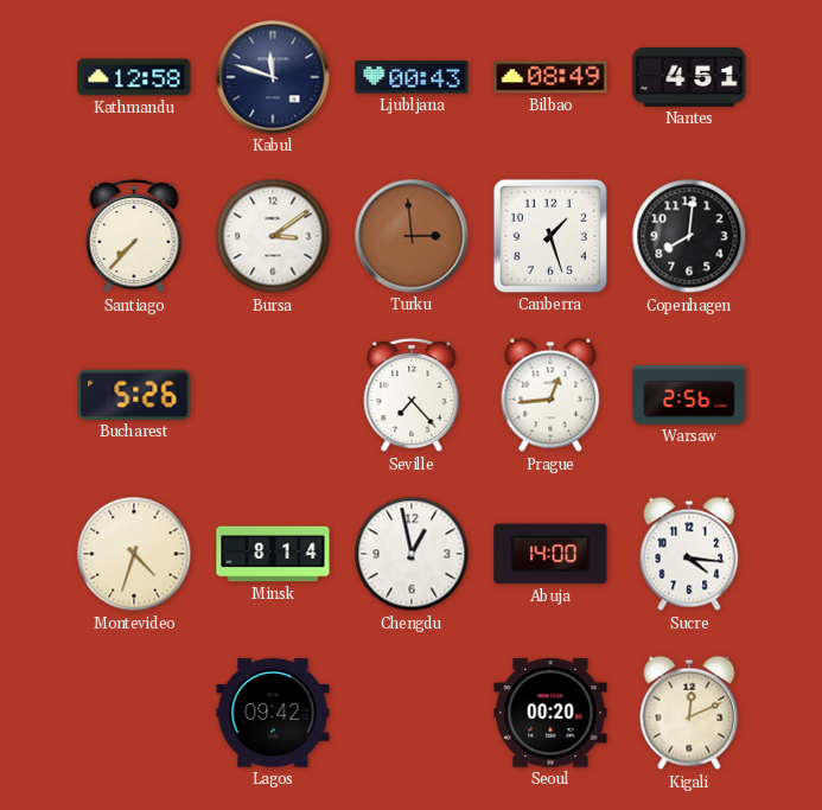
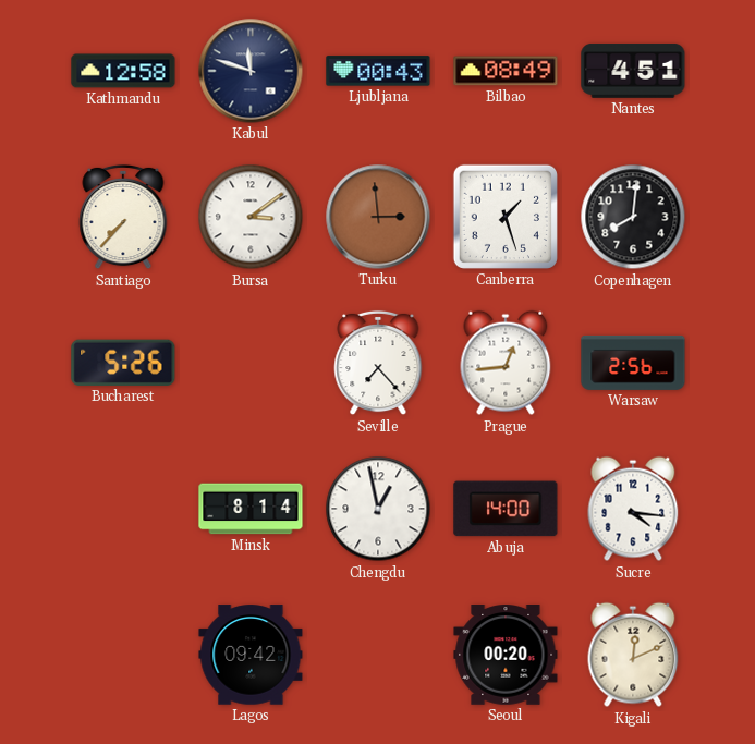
Montevideo: 4:33 -> none
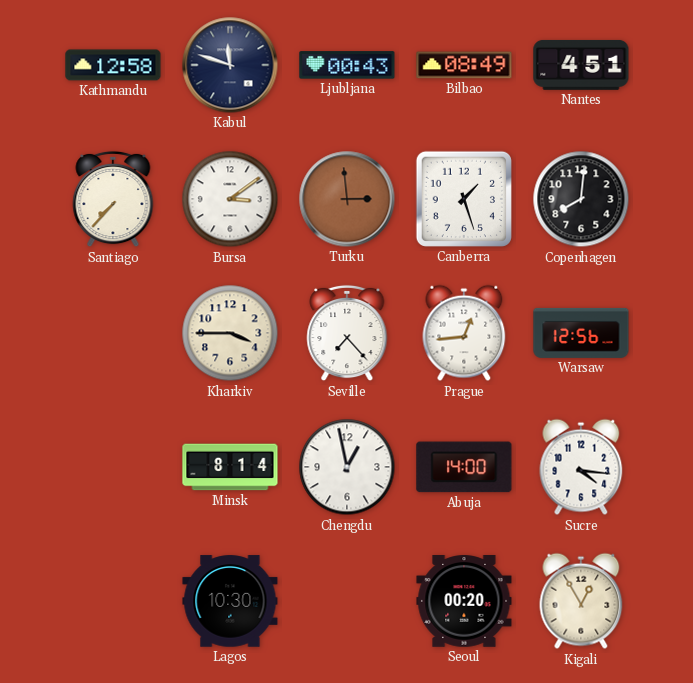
Bucharest: 5:26 -> none
Kharkiv: none -> 3:45
Warsaw: 2:56 -> 12:56
Lagos: 09:42 -> 10:30
Kigali: 12:11 -> 12:55
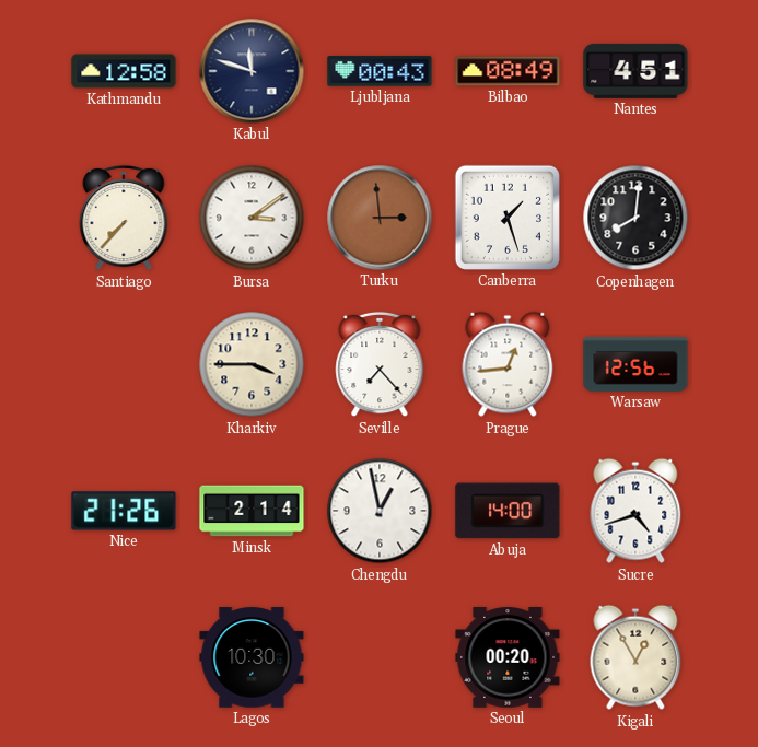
Nice: none -> 21:26
Minsk: 8:14 -> 2:14
Sucre: 4:16 -> 4:42
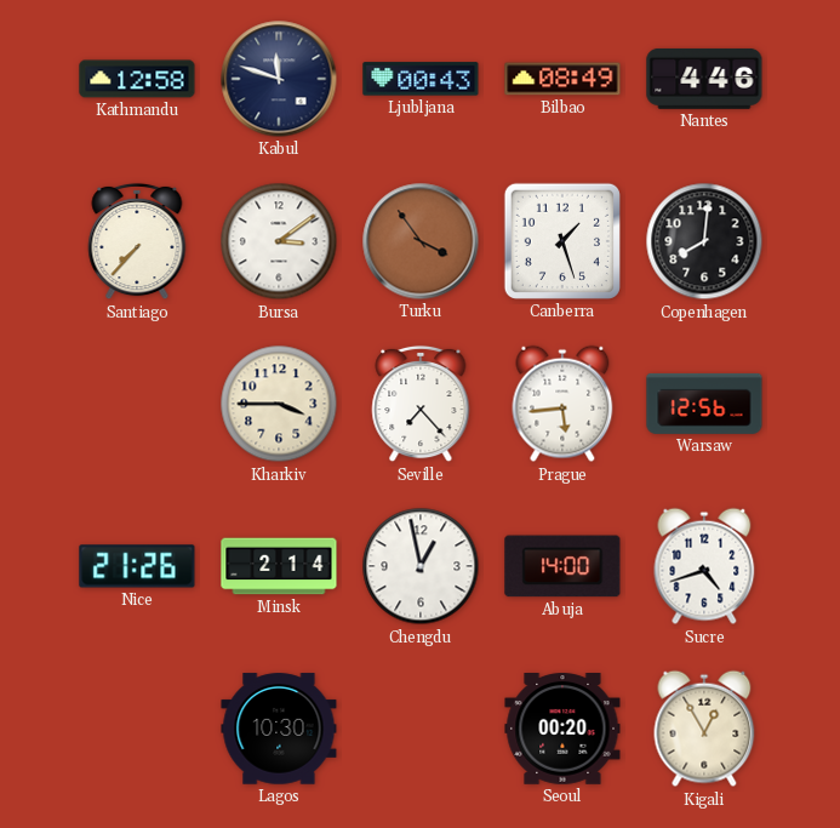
Nantes: 4:51 -> 4:46
Turku: 2:59 -> 3:54
Prague: 12:44 -> 5:44
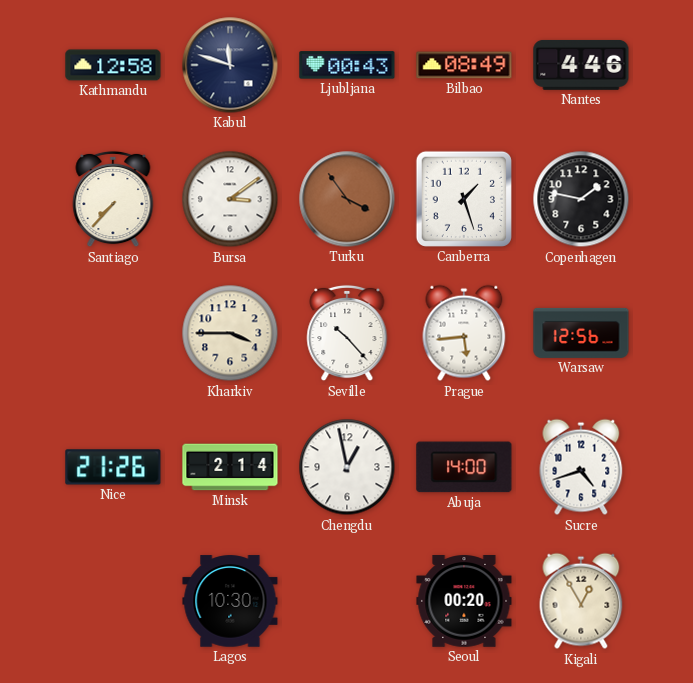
Copenhagen: 8:01 -> 1:47
Seville: 7:23 -> 10:23
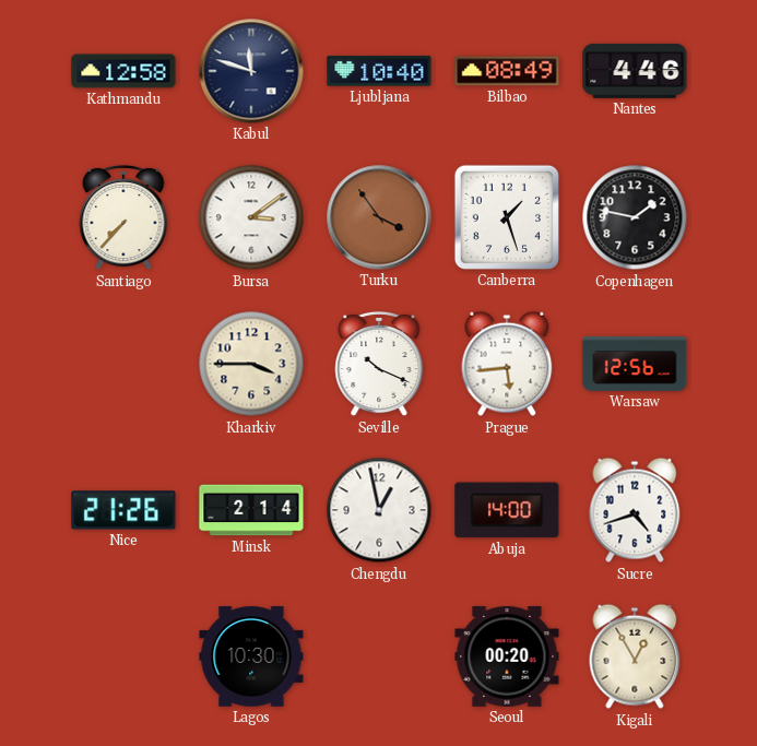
Ljubljana: 00:43 -> 10:40
Seville: 10:23 -> 10:19
